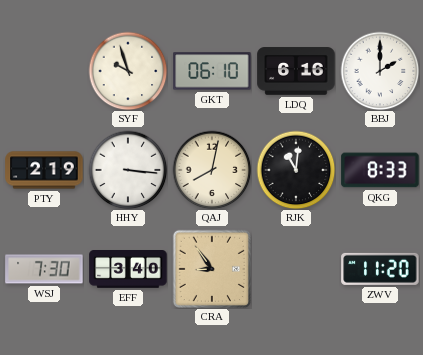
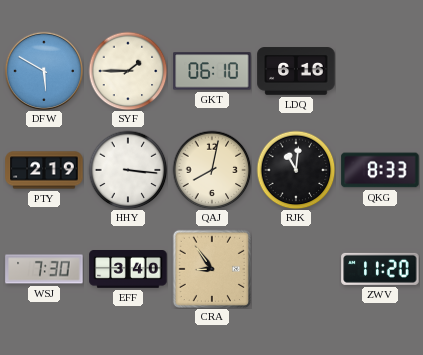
DFW: none -> 5:50
SYF: 9:57 -> 1:45
BBJ: 2:00 -> none
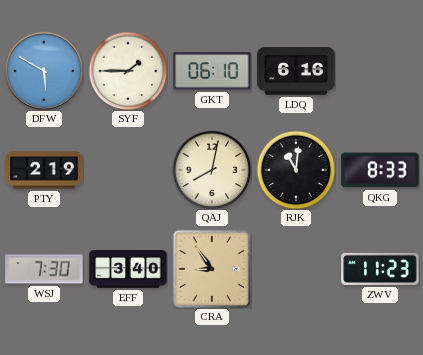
HHY: 3:16 -> none
ZWV: 11:20 -> 11:23
